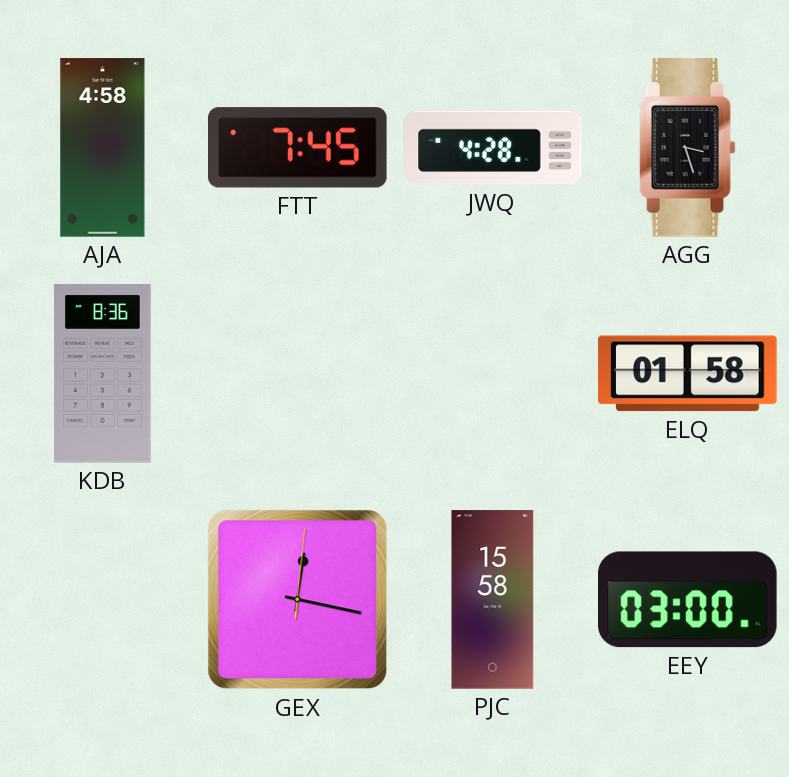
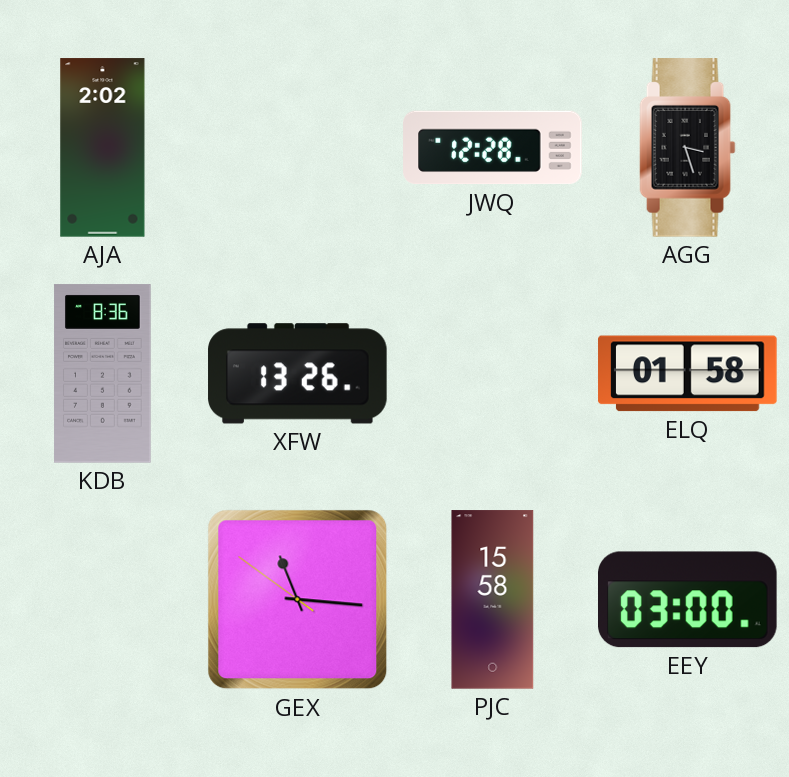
AJA: 4:58 -> 2:02
FTT: 7:45 -> none
JWQ: 4:28 -> 12:28
XFW: none -> 13:26
GEX: 12:17 -> 11:15
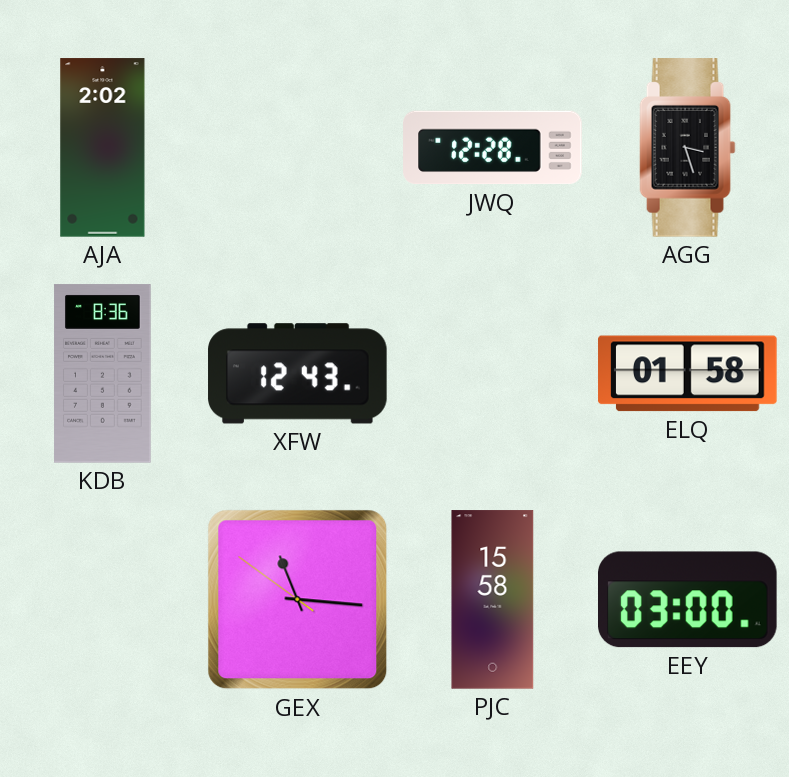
XFW: 13:26 -> 12:43
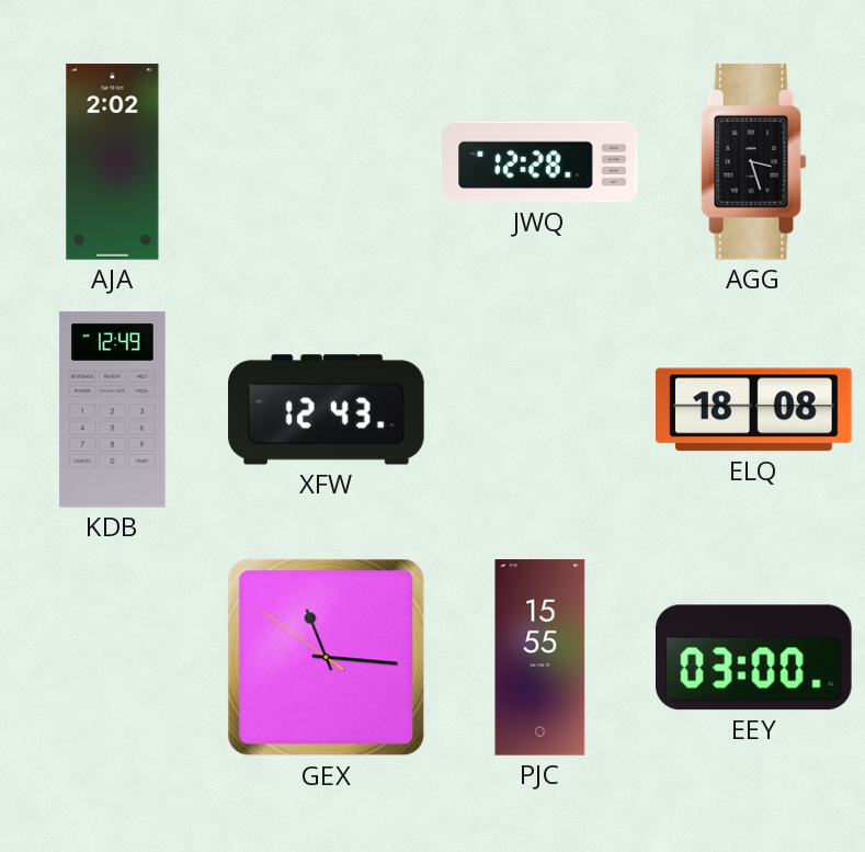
KDB: 8:36 -> 12:49
ELQ: 01:58 -> 18:08
PJC: 15:58 -> 15:55
